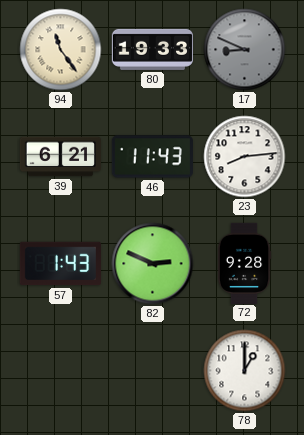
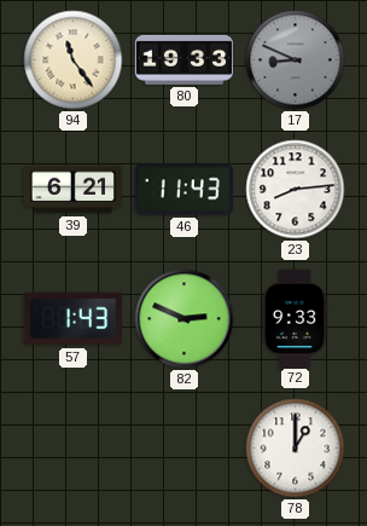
72: 9:28 -> 9:33
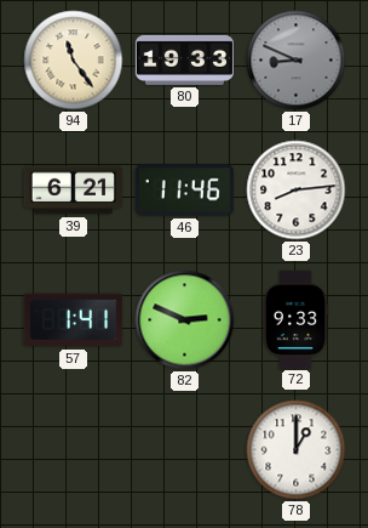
46: 11:43 -> 11:46
57: 1:43 -> 1:41
